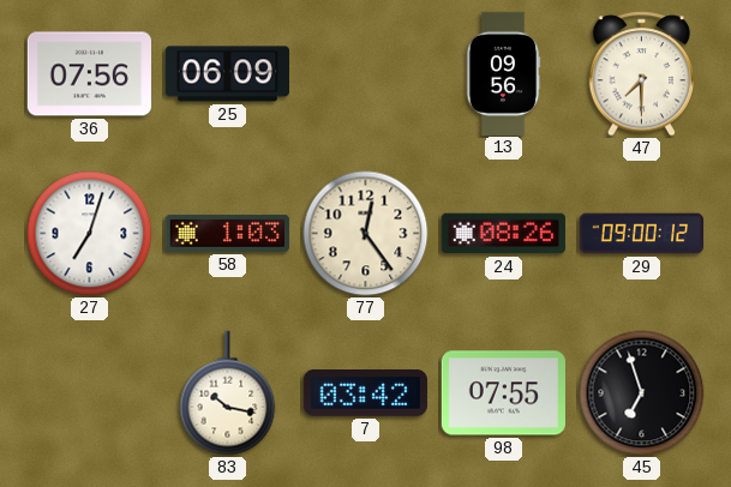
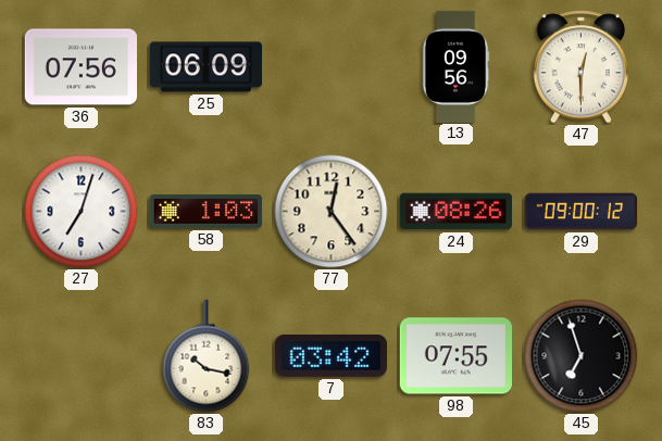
47: 7:30 -> 12:30
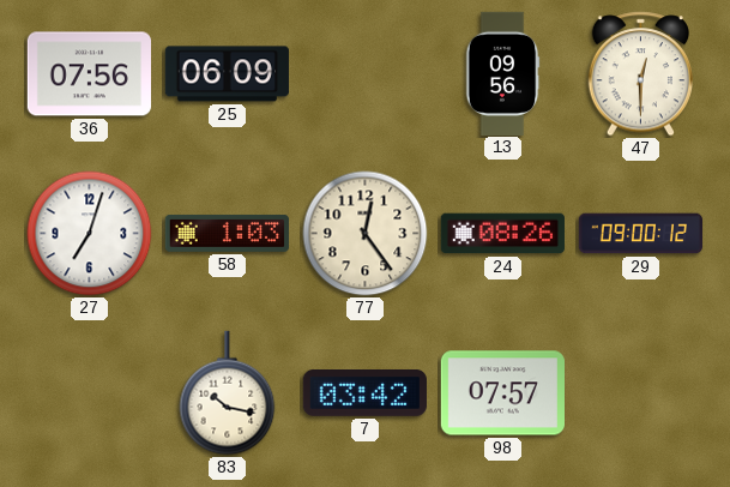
98: 07:55 -> 07:57
45: 6:57 -> none
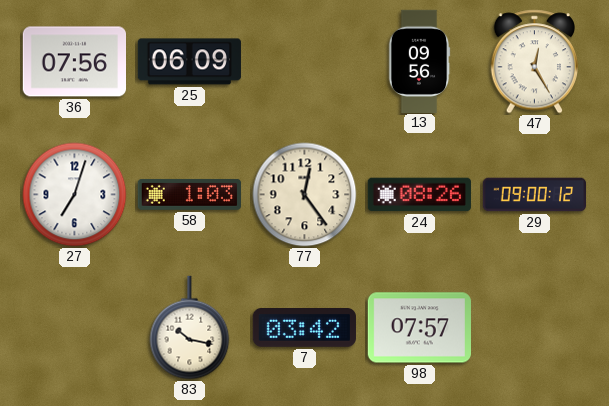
47: 12:30 -> 12:25
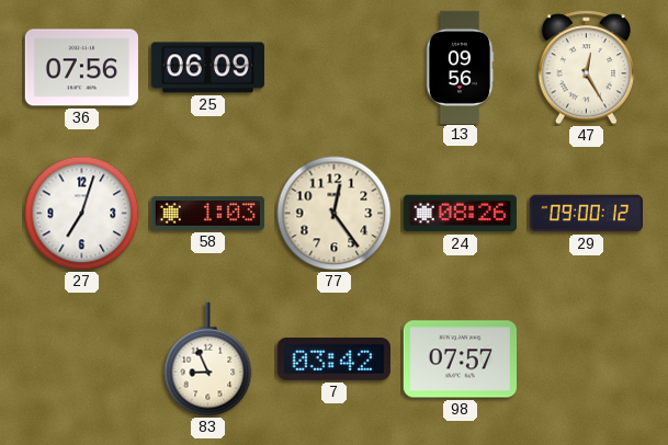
83: 10:17 -> 8:56
